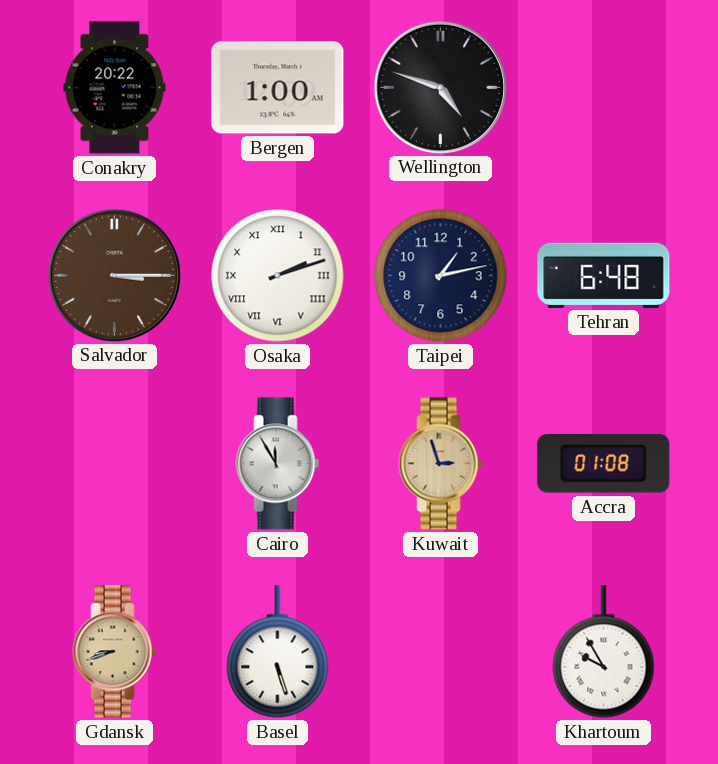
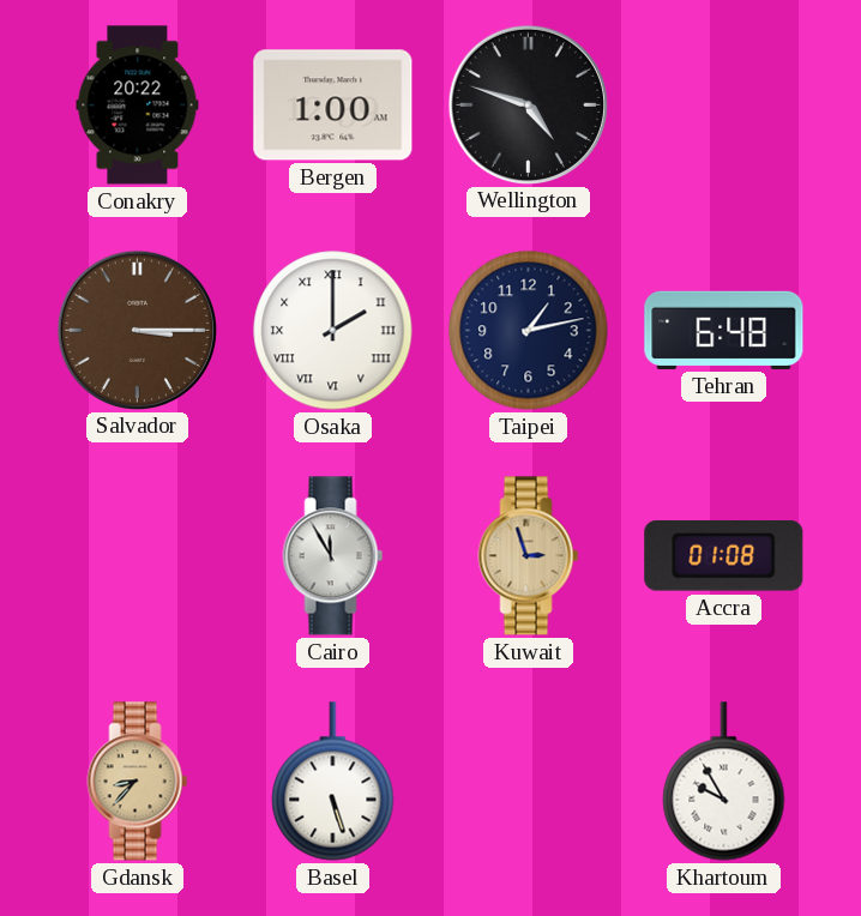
Osaka: 2:12 -> 2:00
Gdansk: 8:42 -> 8:37
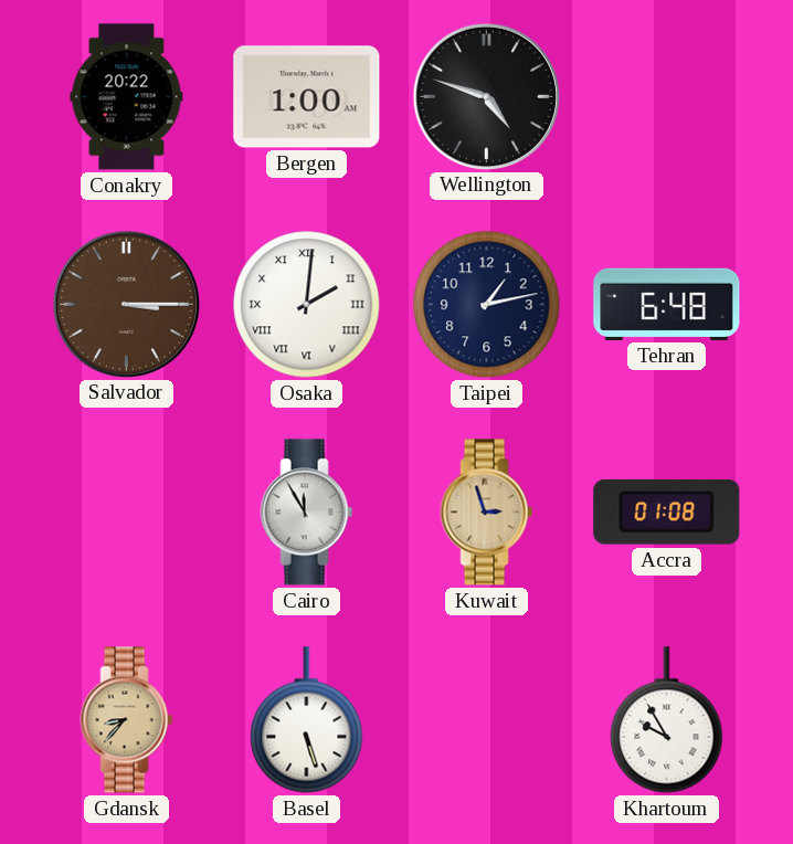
Osaka: 2:00 -> 2:01
